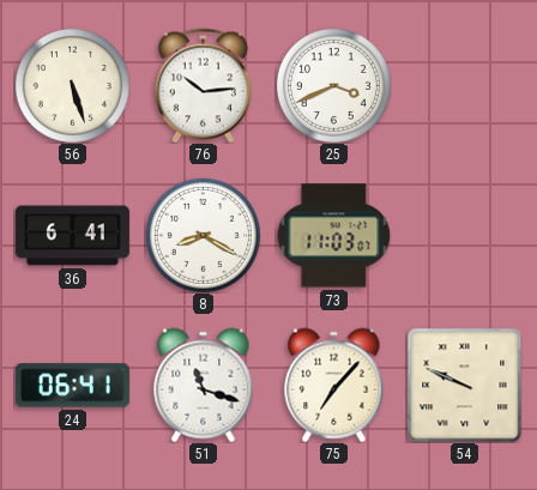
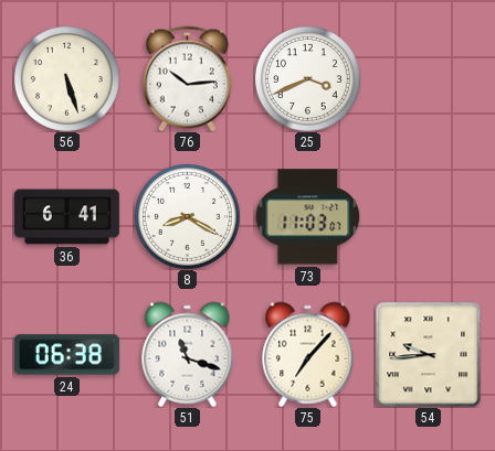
24: 06:41 -> 06:38
54: 9:49 -> 9:44
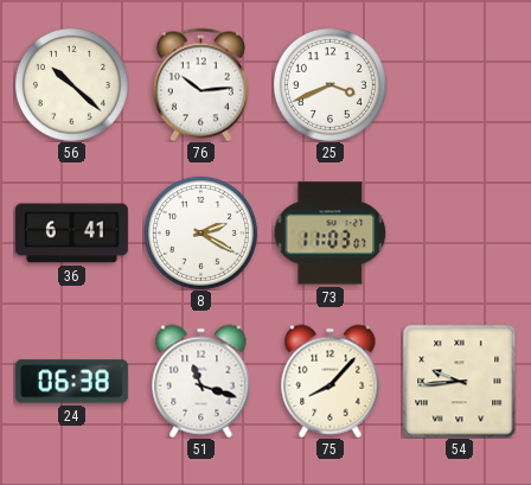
56: 5:27 -> 10:22
8: 8:20 -> 2:20
75: 7:07 -> 8:07
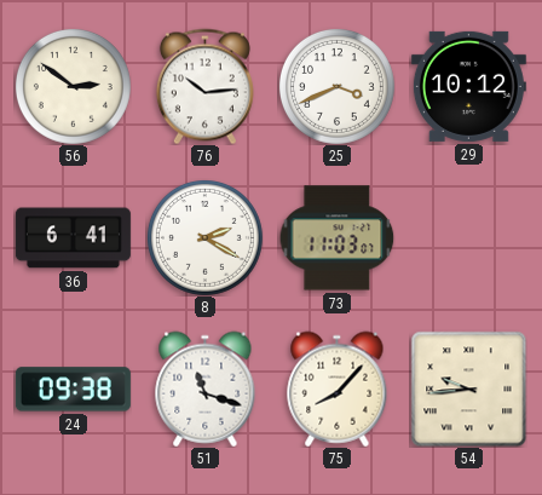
56: 10:22 -> 2:51
29: none -> 10:12
24: 06:38 -> 09:38
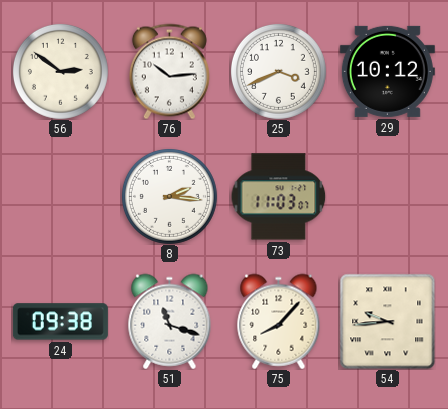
36: 6:41 -> none
8: 2:20 -> 2:16
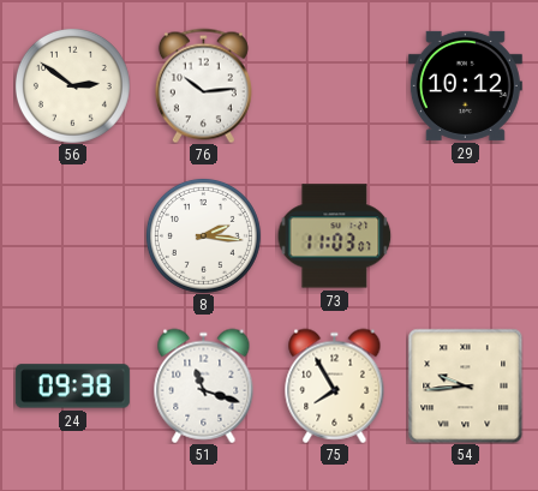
25: 3:41 -> none
75: 8:07 -> 7:55
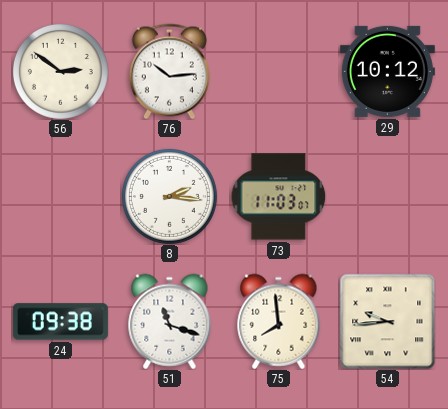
75: 7:55 -> 7:59
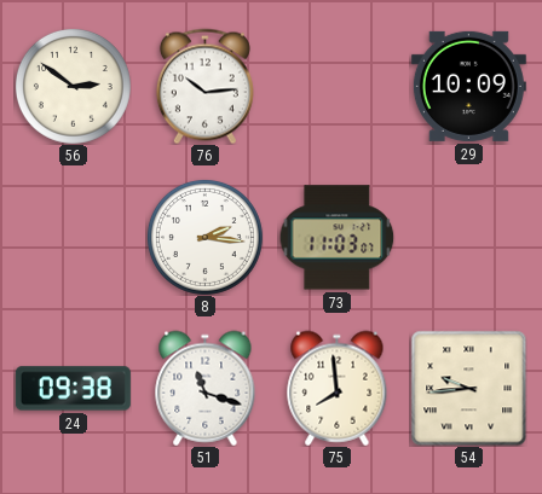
29: 10:12 -> 10:09
